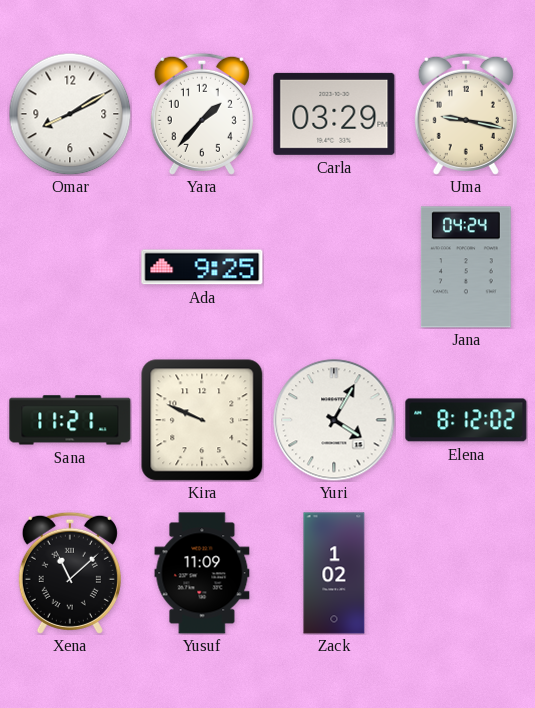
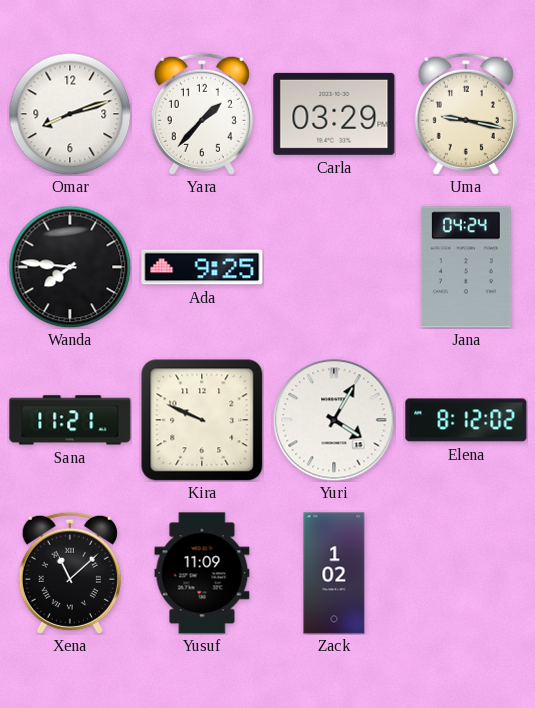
Omar: 8:10 -> 8:12
Wanda: none -> 7:46
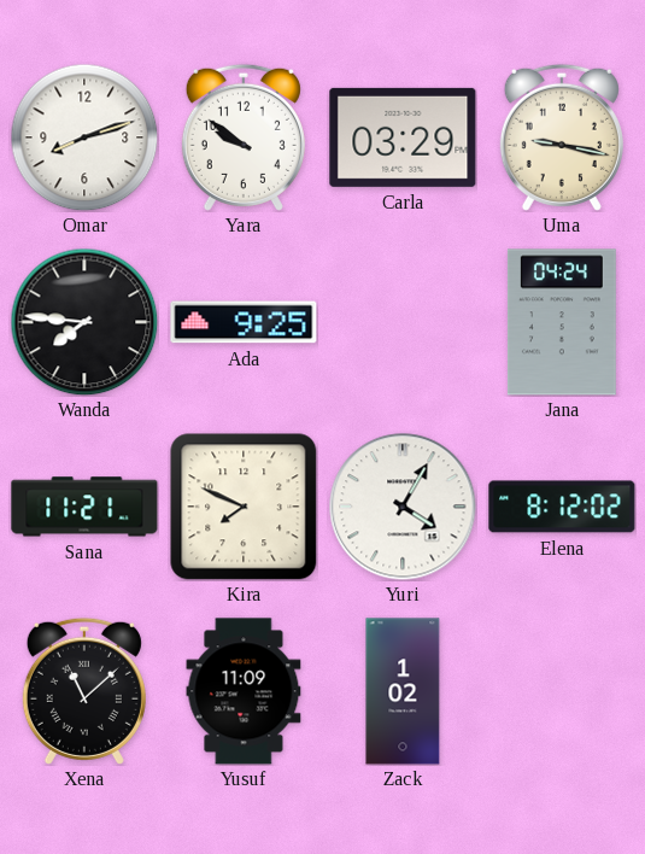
Yara: 1:37 -> 9:51
Kira: 9:49 -> 7:49
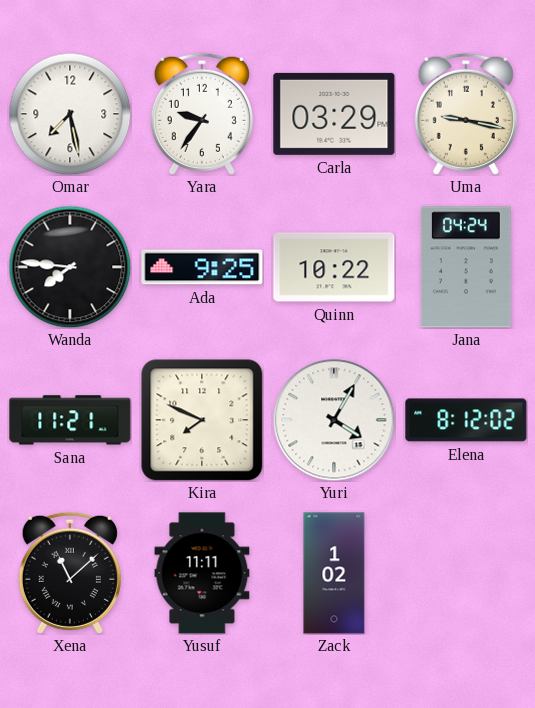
Omar: 8:12 -> 7:28
Yara: 9:51 -> 9:36
Quinn: none -> 10:22
Yusuf: 11:09 -> 11:11
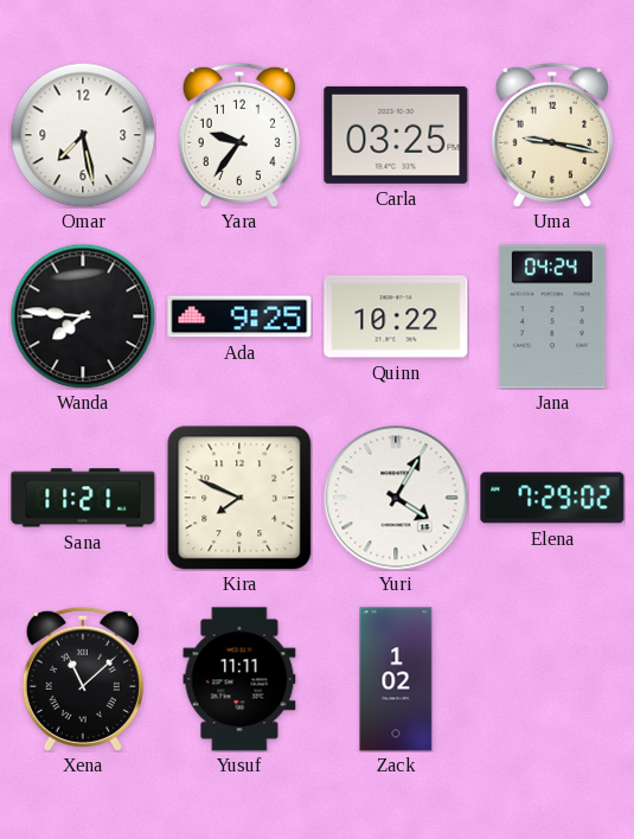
Carla: 03:29 -> 03:25
Elena: 8:12 -> 7:29
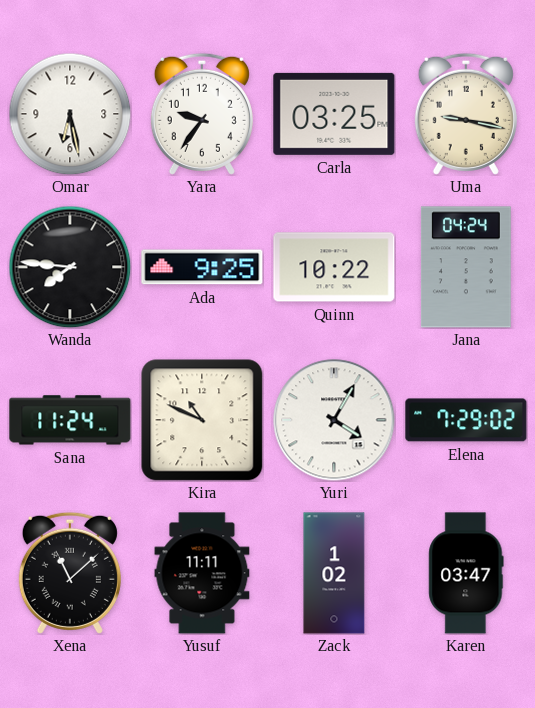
Omar: 7:28 -> 6:28
Sana: 11:21 -> 11:24
Kira: 7:49 -> 10:49
Karen: none -> 03:47
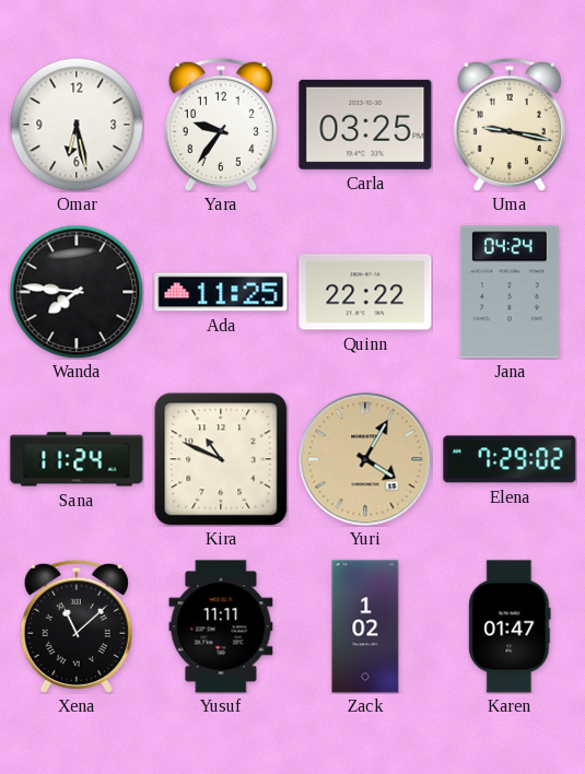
Ada: 9:25 -> 11:25
Quinn: 10:22 -> 22:22
Yuri dial: white -> champagne
Karen: 03:47 -> 01:47
